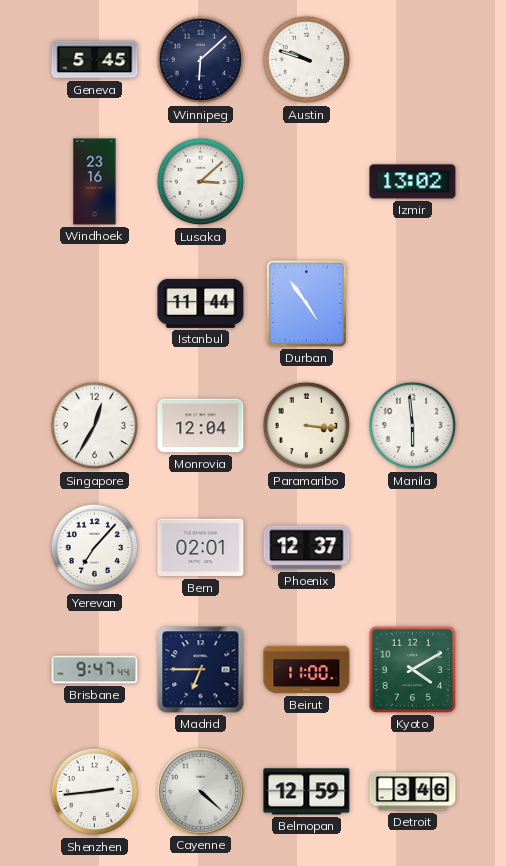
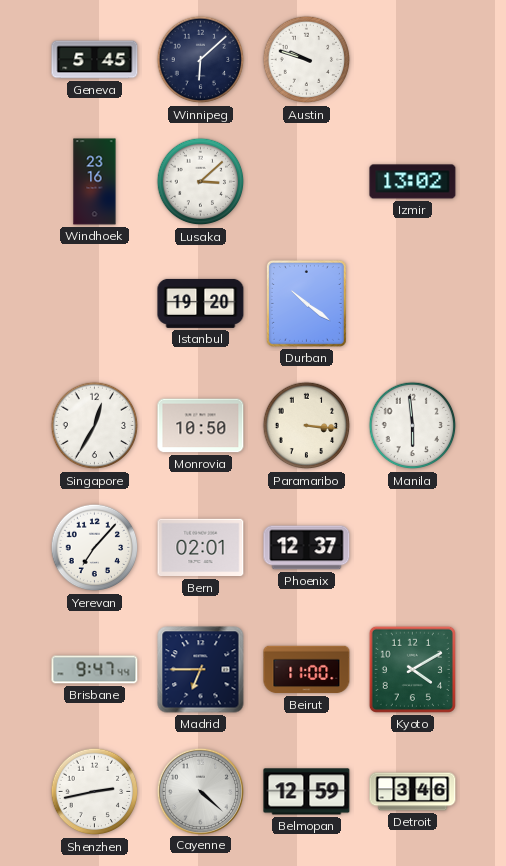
Istanbul: 11:44 -> 19:20
Durban: 4:54 -> 10:21
Monrovia: 12:04 -> 10:50
Shenzhen: 2:44 -> 2:43
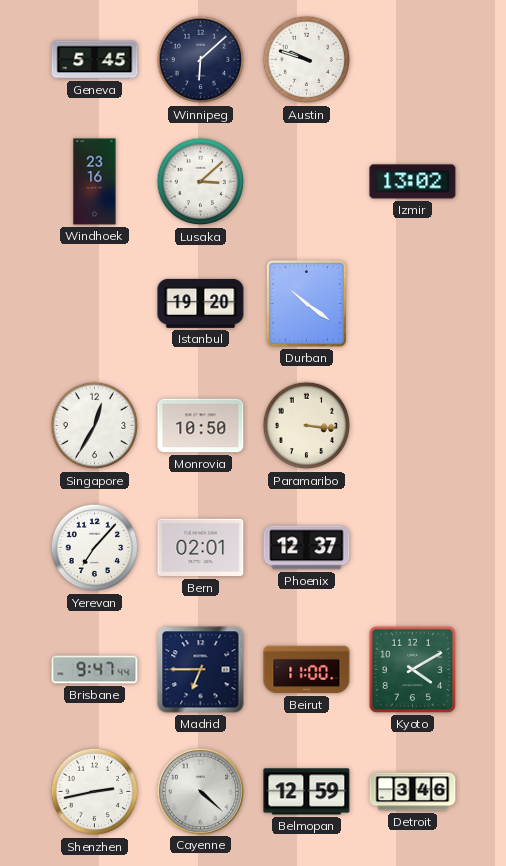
Manila: 5:59 -> none
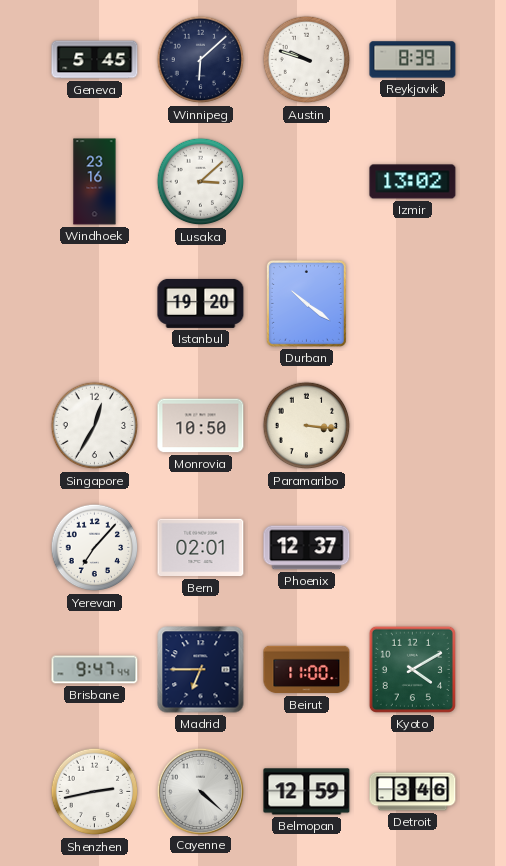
Reykjavik: none -> 8:39
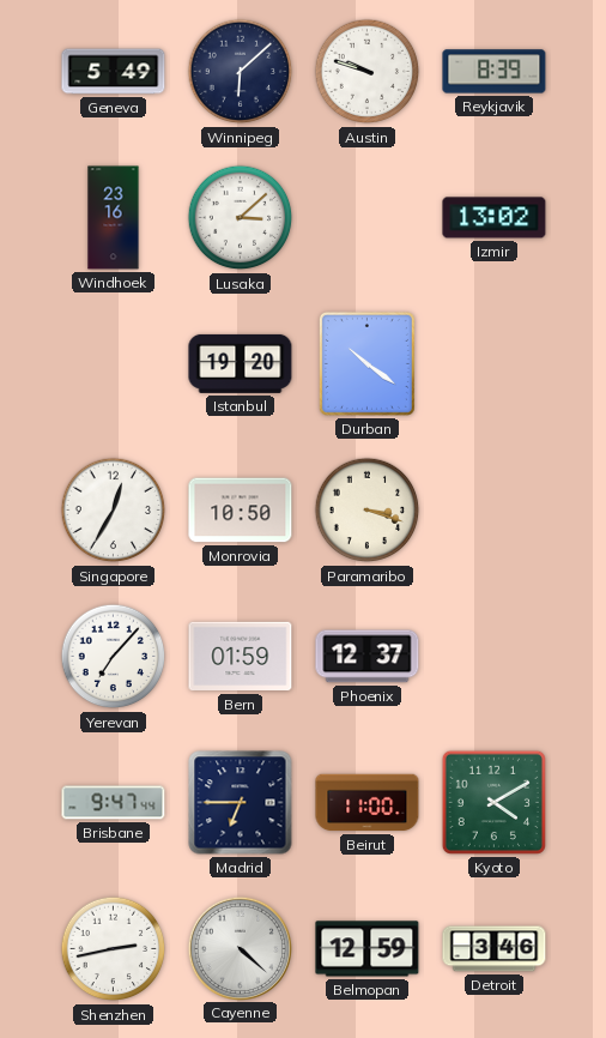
Geneva: 5:45 -> 5:49
Paramaribo: 3:16 -> 3:18
Bern: 02:01 -> 01:59
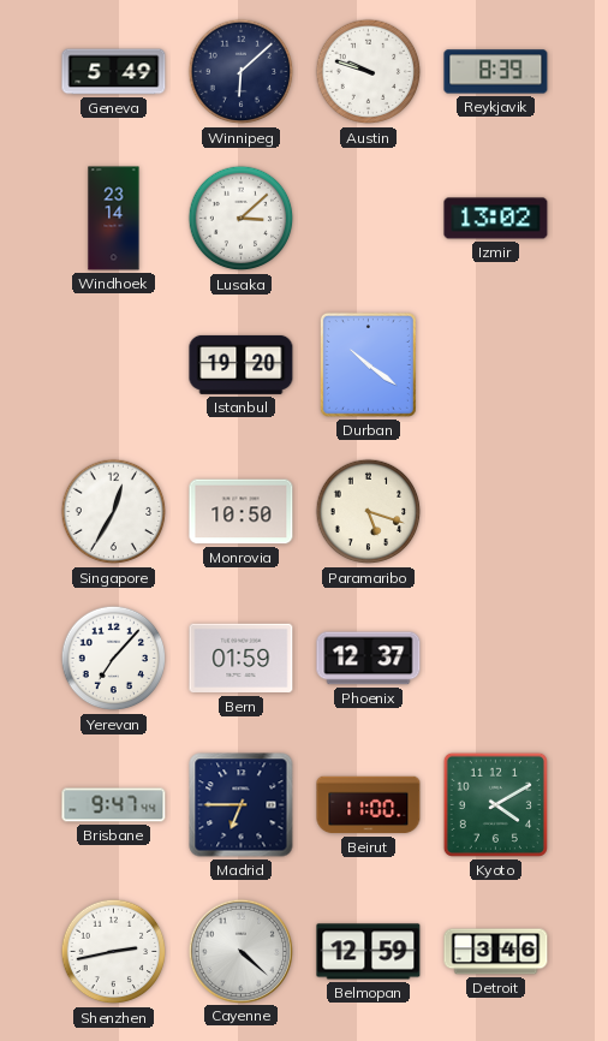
Windhoek: 23:16 -> 23:14
Paramaribo: 3:18 -> 5:18
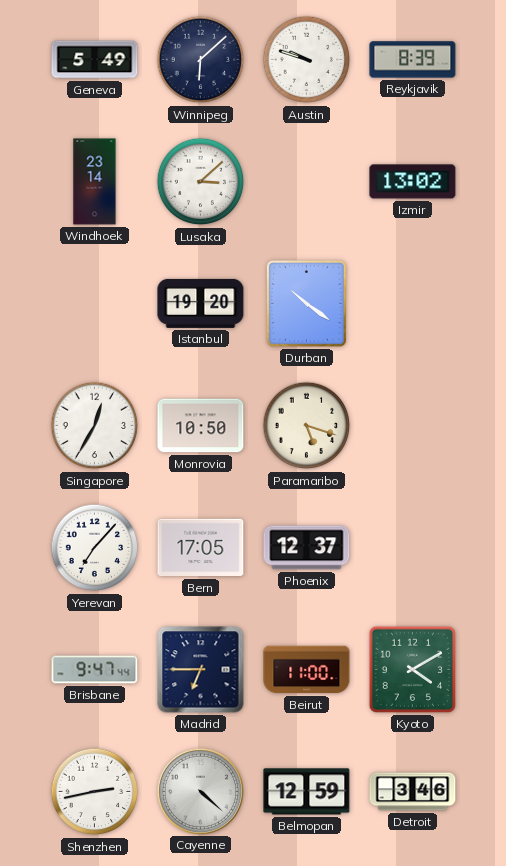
Bern: 01:59 -> 17:05
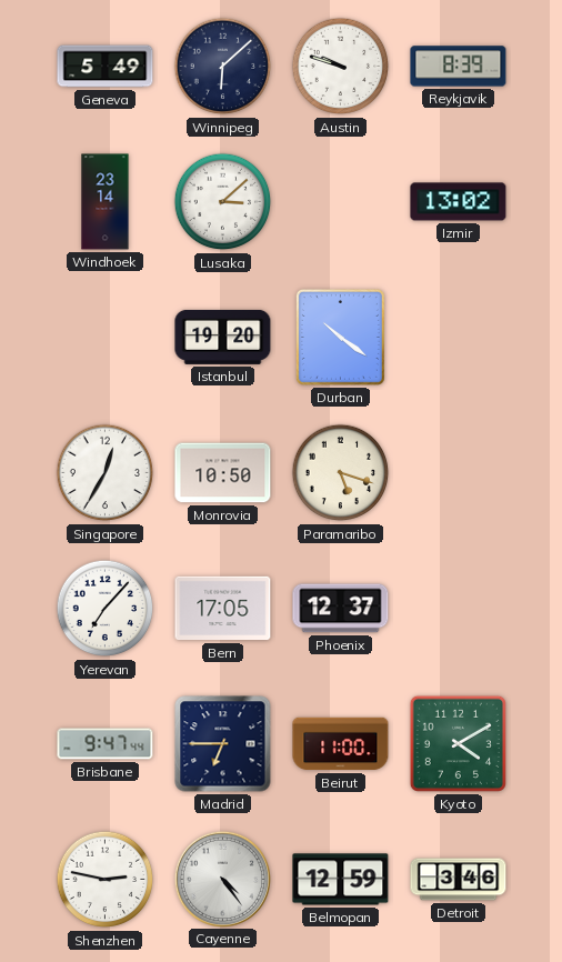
Shenzhen: 2:43 -> 2:47
Cayenne: 4:22 -> 4:24
